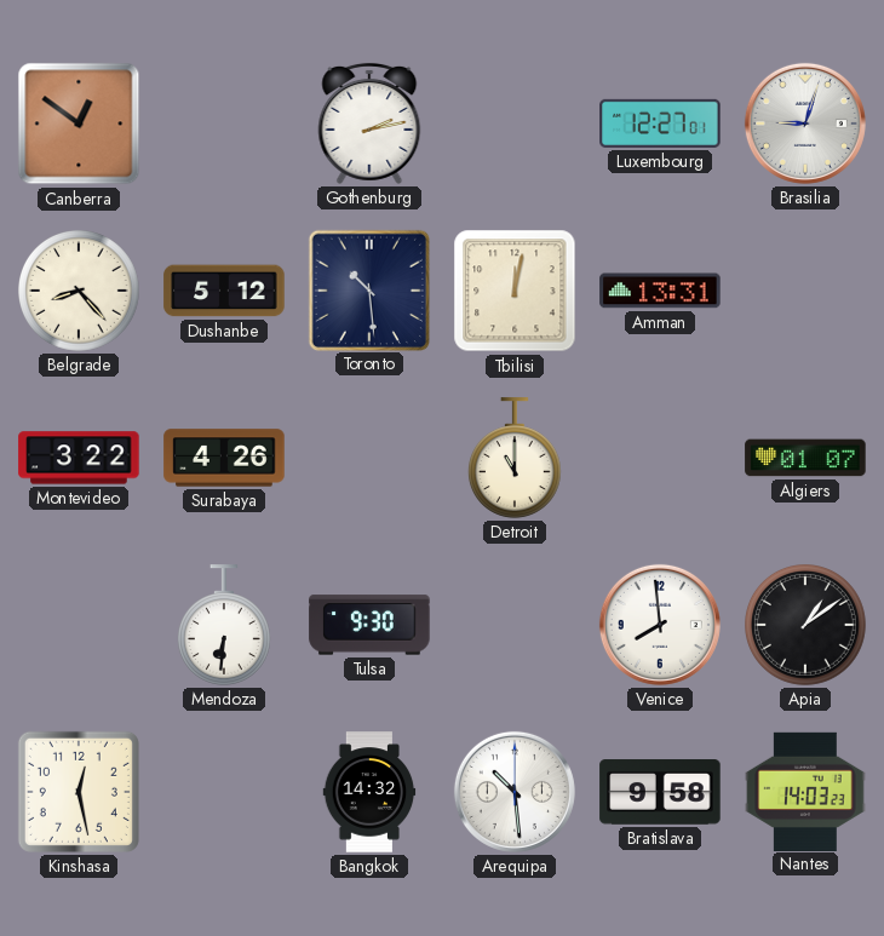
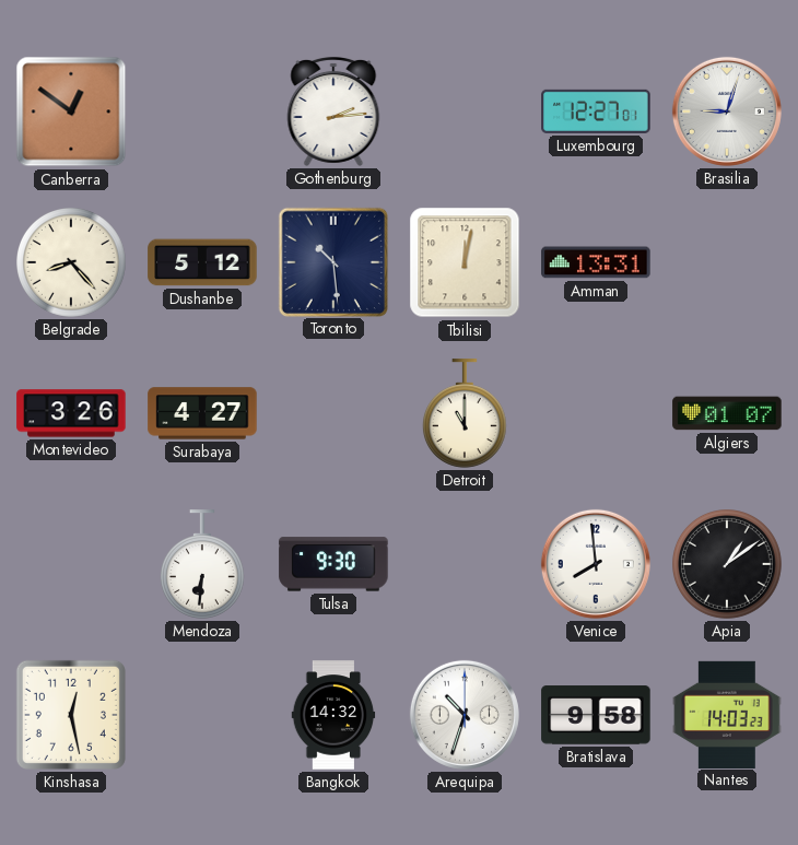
Gothenburg: 2:13 -> 2:14
Montevideo: 3:22 -> 3:26
Surabaya: 4:26 -> 4:27
Arequipa: 10:29 -> 10:33
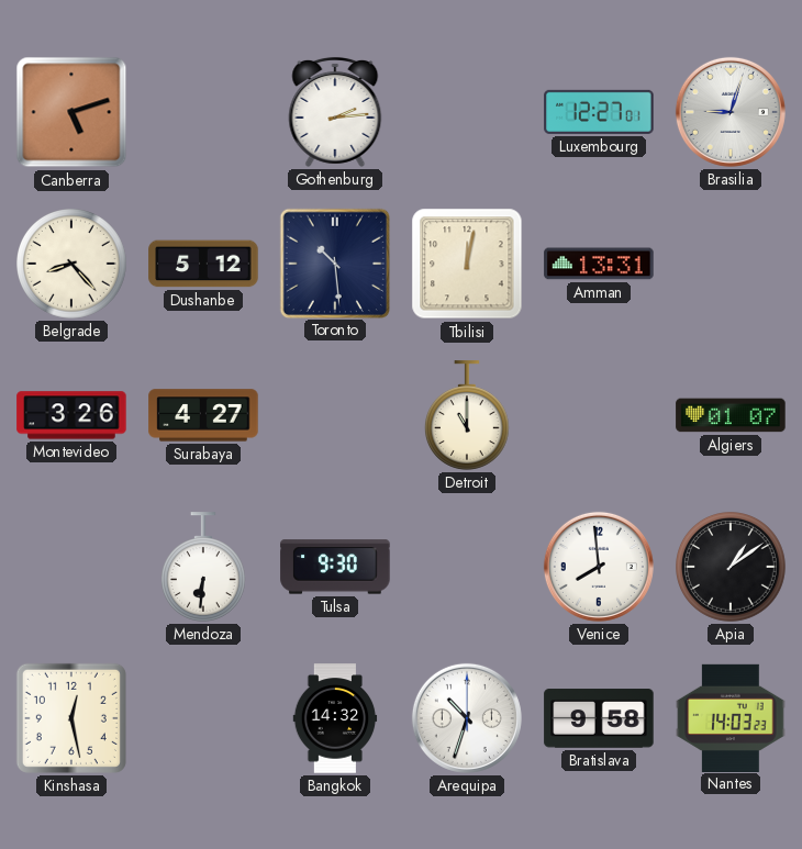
Canberra: 12:51 -> 5:12
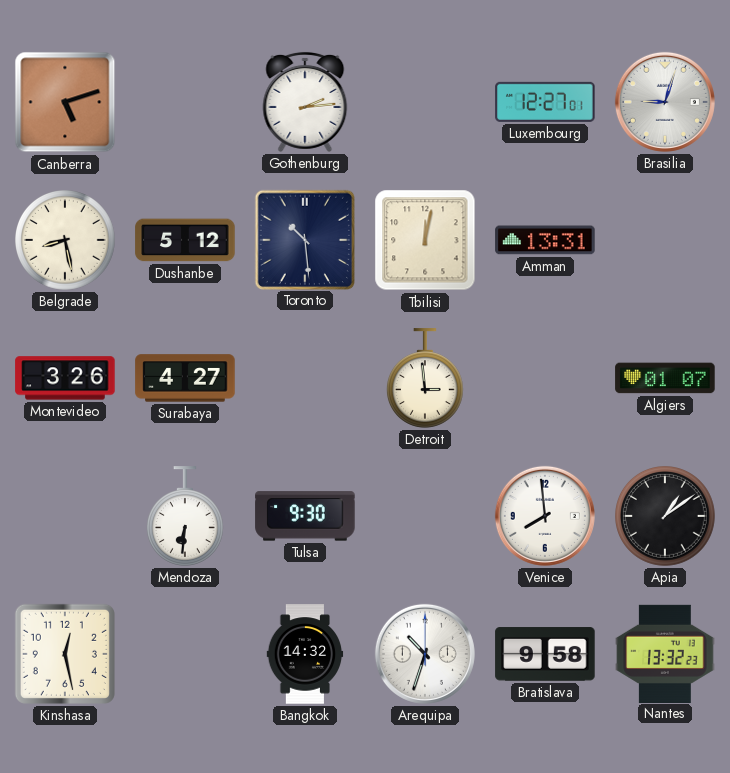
Belgrade: 8:23 -> 8:28
Detroit: 11:00 -> 2:59
Nantes: 14:03 -> 13:32
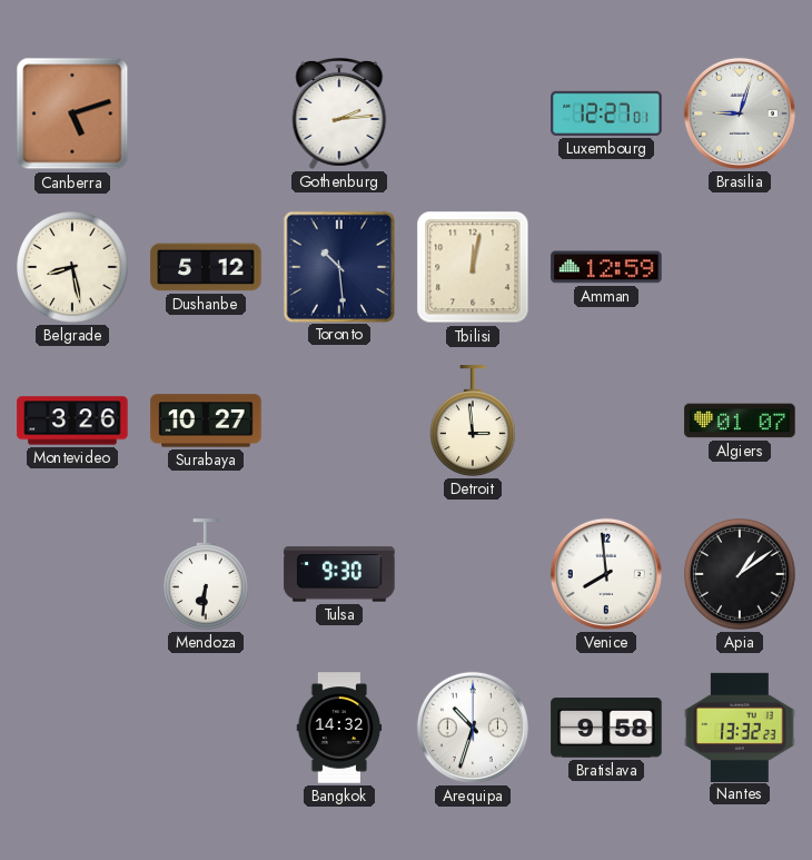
Amman: 13:31 -> 12:59
Surabaya: 4:27 -> 10:27
Kinshasa: 12:28 -> none
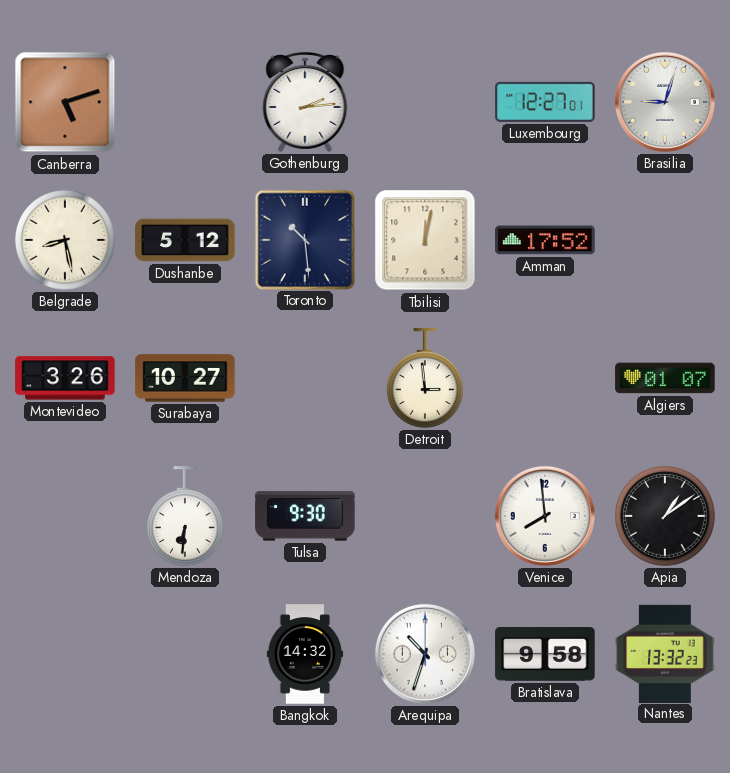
Amman: 12:59 -> 17:52
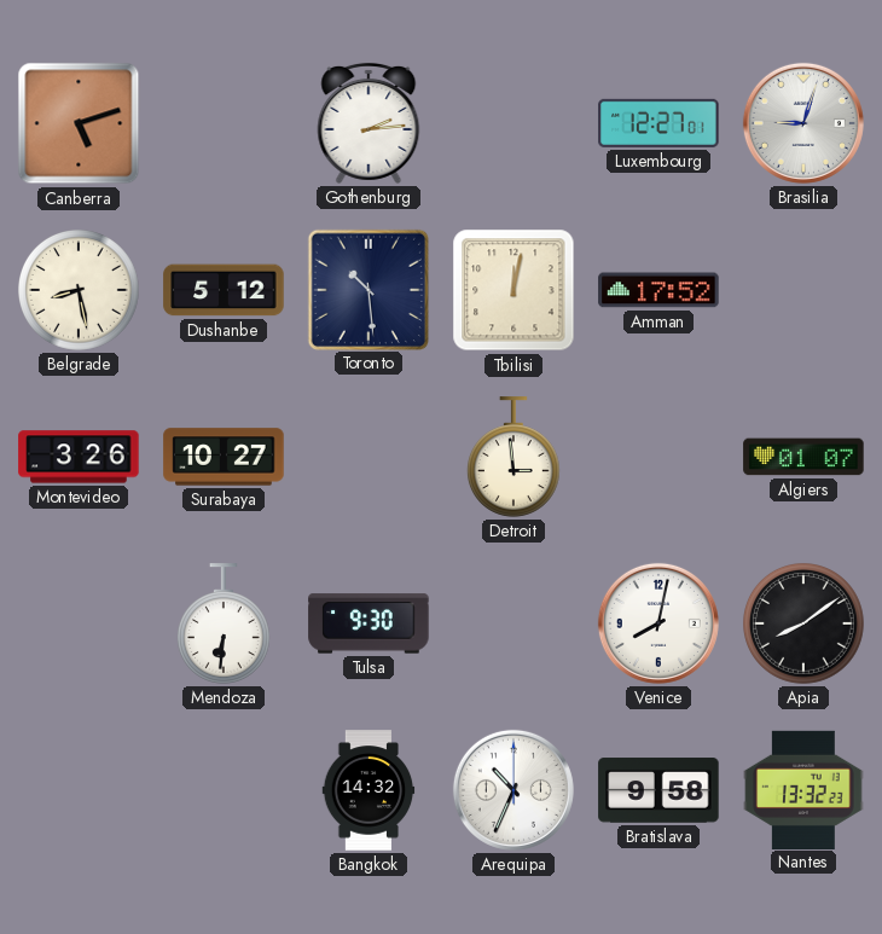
Venice: 7:59 -> 8:02
Apia: 1:09 -> 8:09
Arequipa: 10:33 -> 10:34
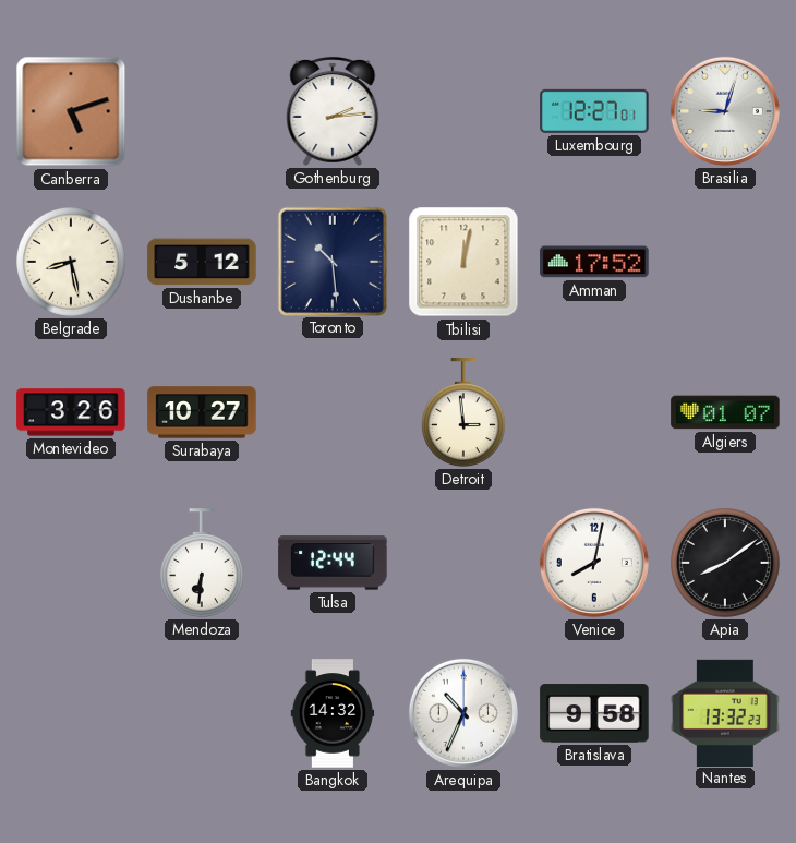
Tulsa: 9:30 -> 12:44
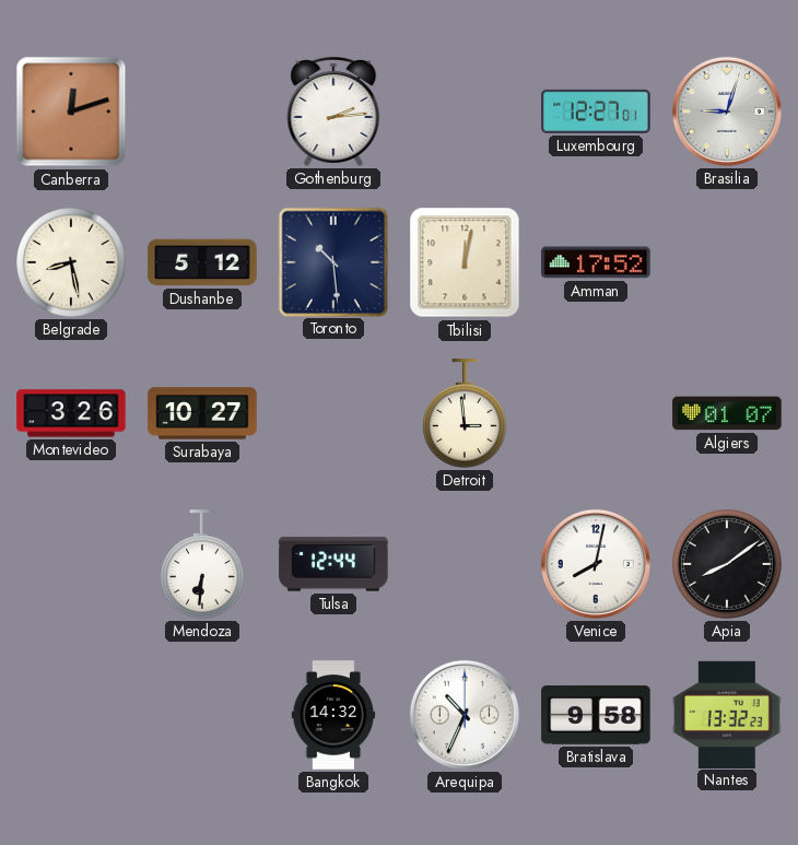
Canberra: 5:12 -> 12:12
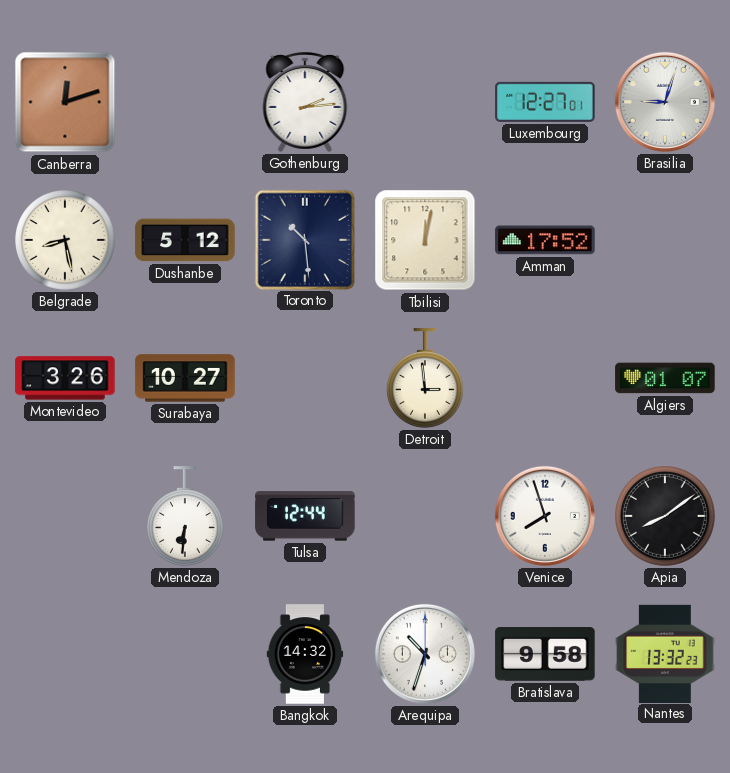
Venice: 8:02 -> 7:57
Arequipa: 10:34 -> 10:33
